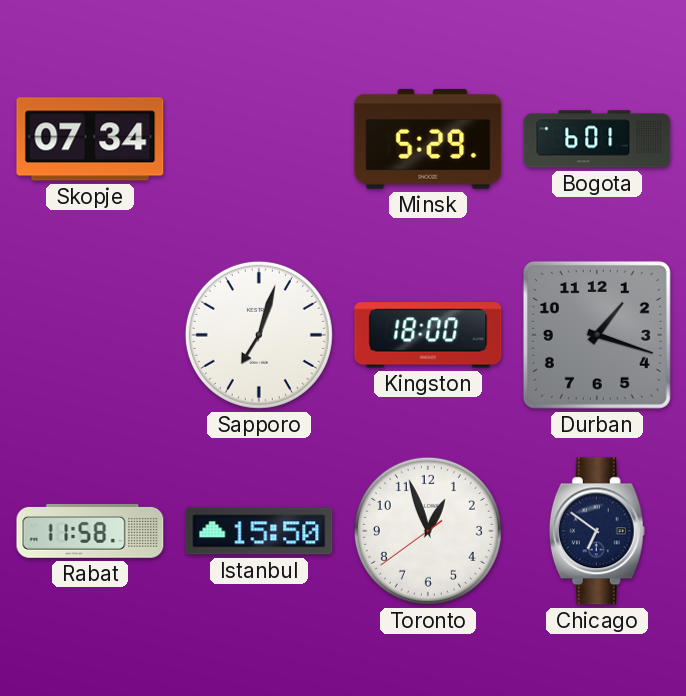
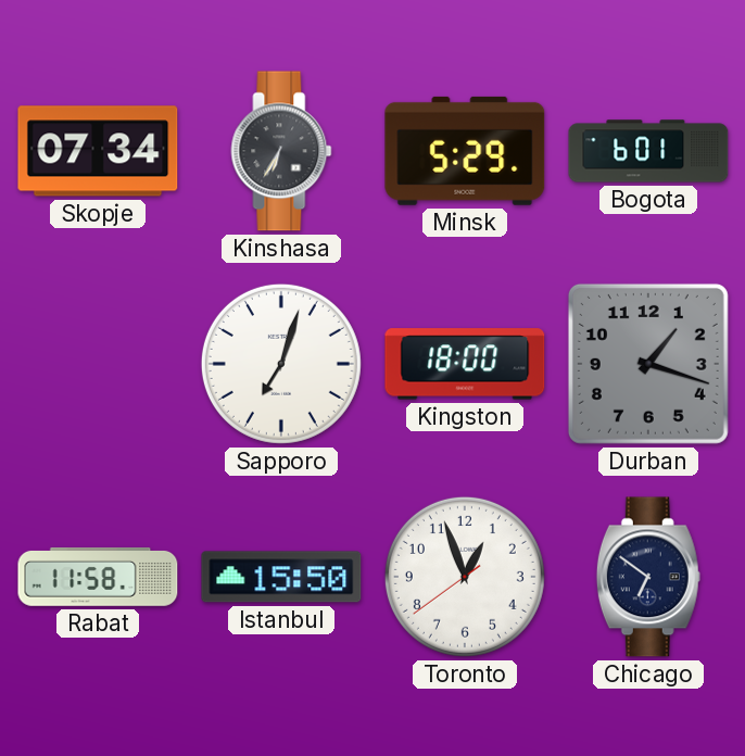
Kinshasa: none -> 6:35
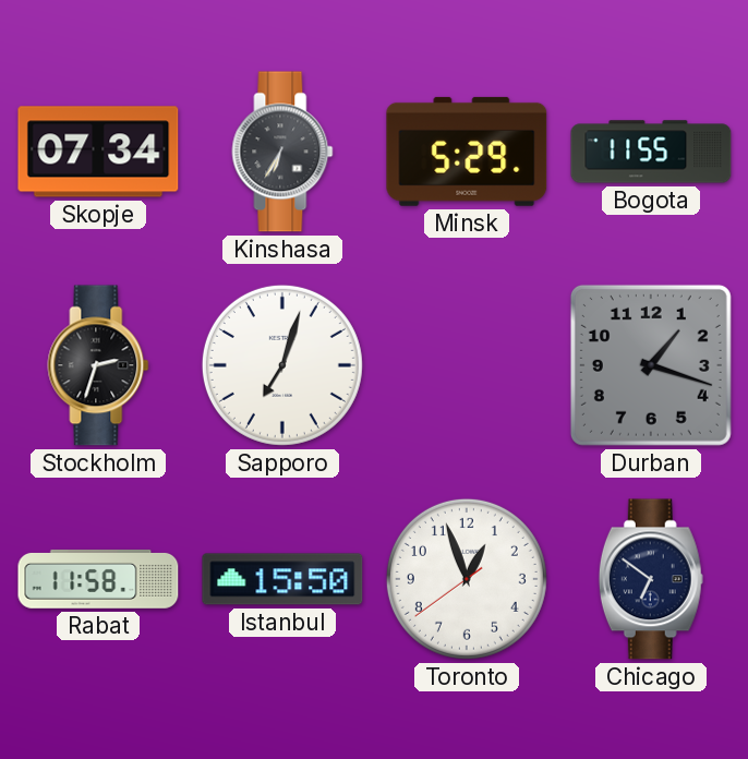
Bogota: 6:01 -> 11:55
Stockholm: none -> 2:33
Kingston: 18:00 -> none
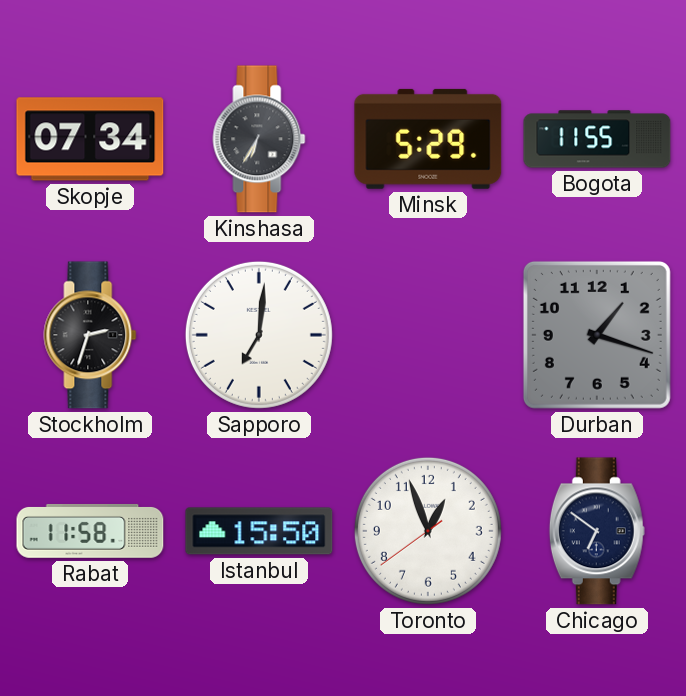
Sapporo: 7:03 -> 7:01
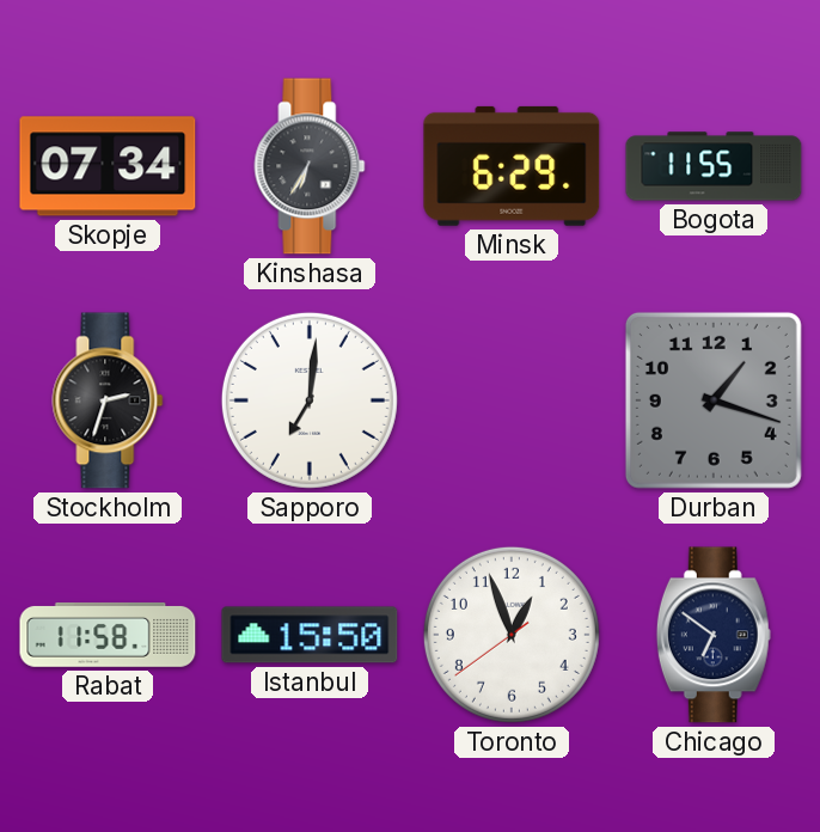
Minsk: 5:29 -> 6:29
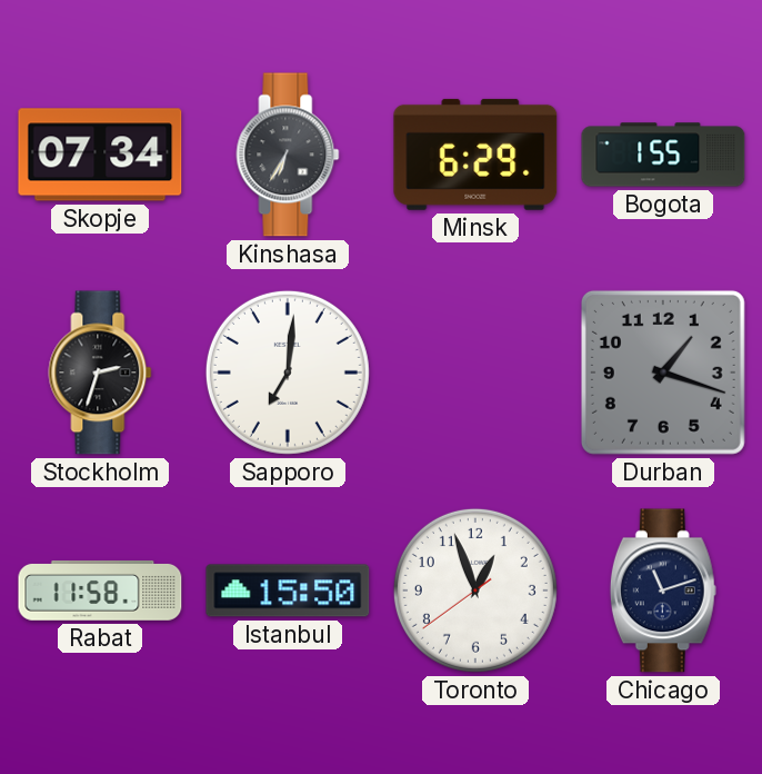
Bogota: 11:55 -> 1:55
Chicago: 6:51 -> 11:12
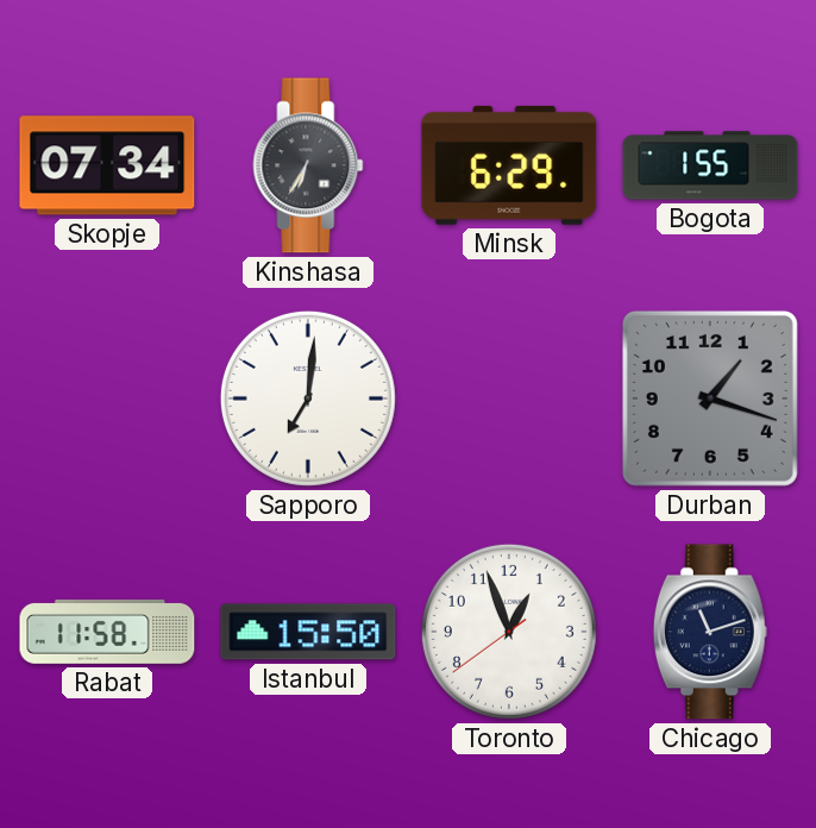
Stockholm: 2:33 -> none
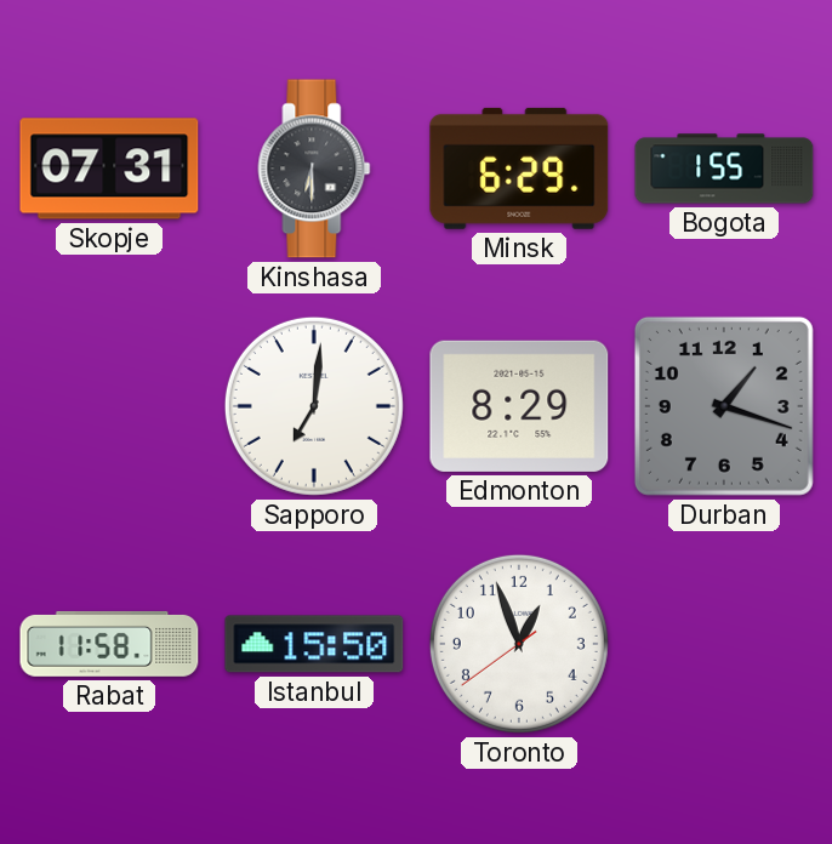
Skopje: 07:34 -> 07:31
Kinshasa: 6:35 -> 6:30
Edmonton: none -> 8:29
Chicago: 11:12 -> none
